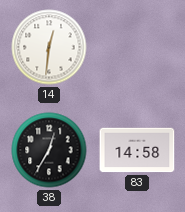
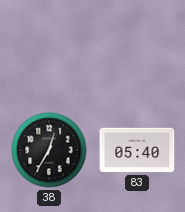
14: 12:31 -> none
83: 14:58 -> 05:40
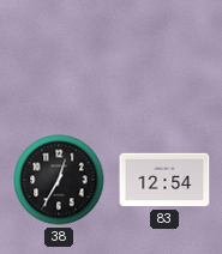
83: 05:40 -> 12:54
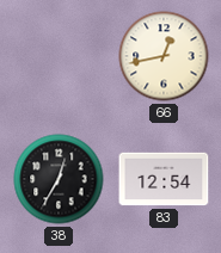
66: none -> 12:43
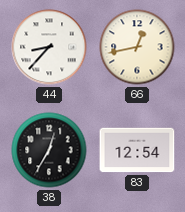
44: none -> 8:37
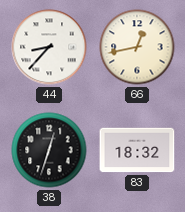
38: 12:35 -> 12:33
83: 12:54 -> 18:32
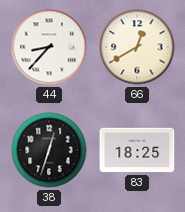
66: 12:43 -> 12:40
83: 18:32 -> 18:25
